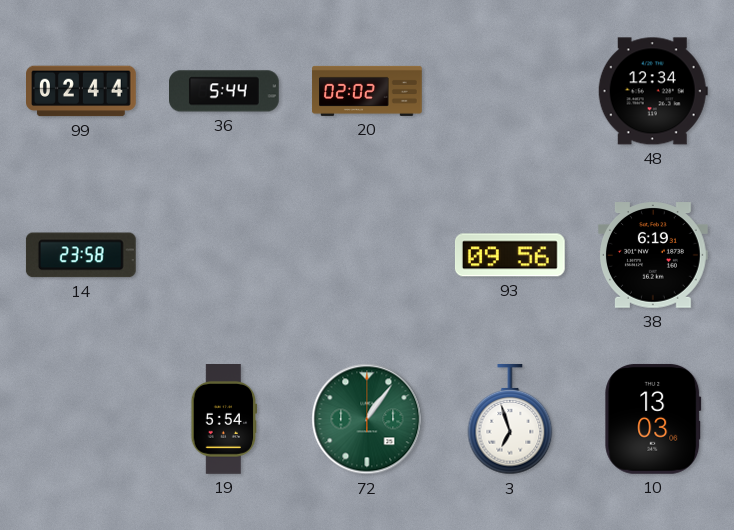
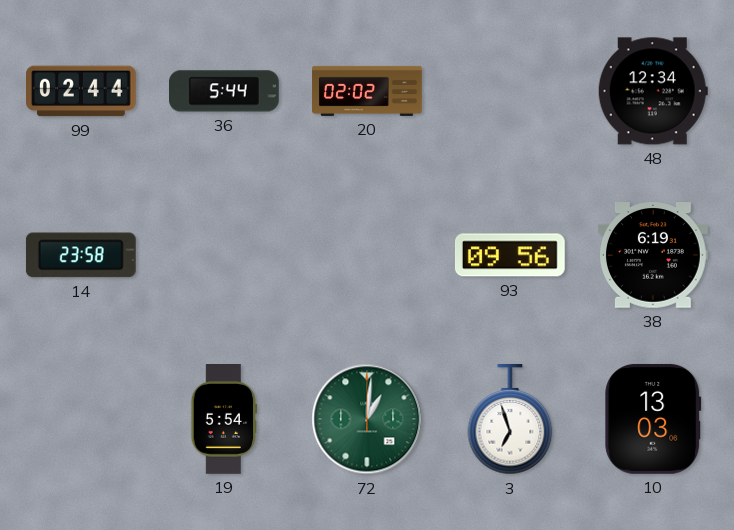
72: 1:06 -> 1:01
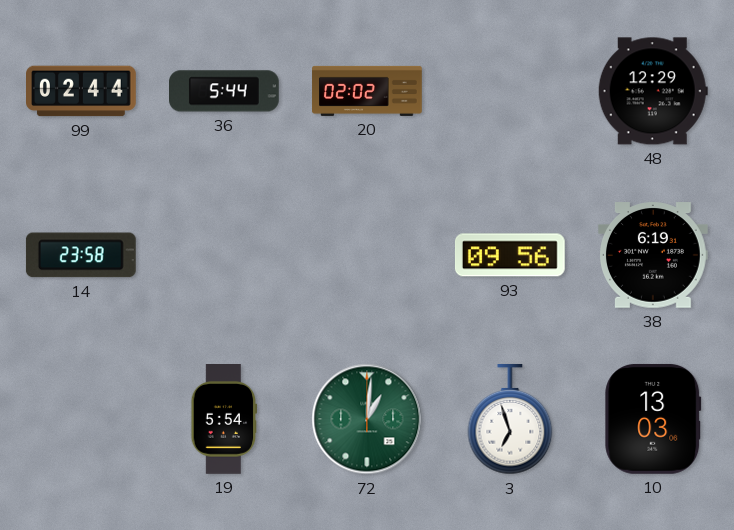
48: 12:34 -> 12:29
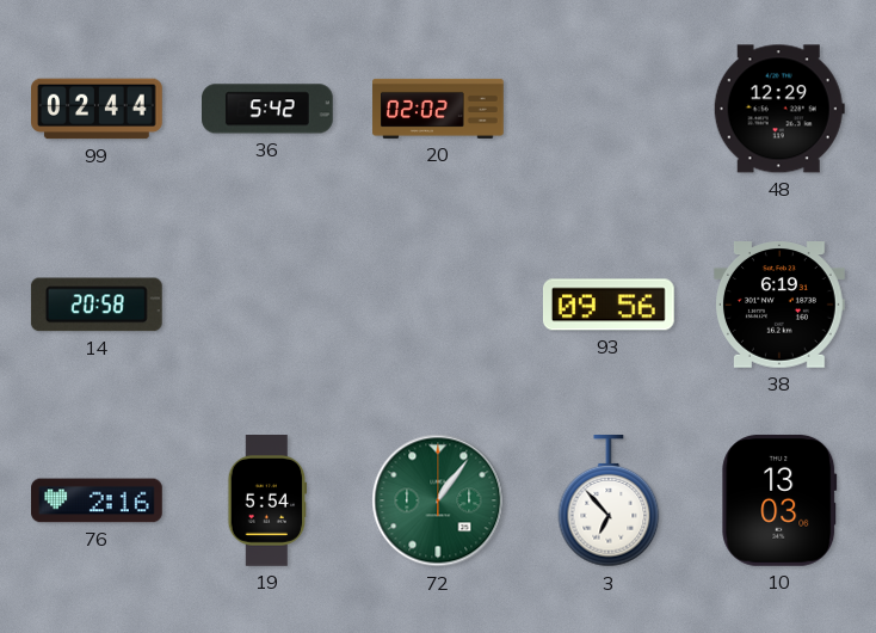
36: 5:44 -> 5:42
14: 23:58 -> 20:58
76: none -> 2:16
72: 1:01 -> 1:06
3: 6:57 -> 6:53
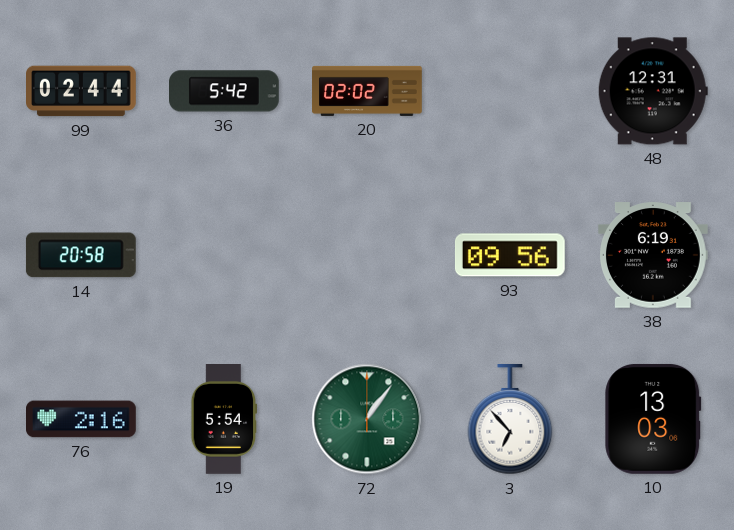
48: 12:29 -> 12:31
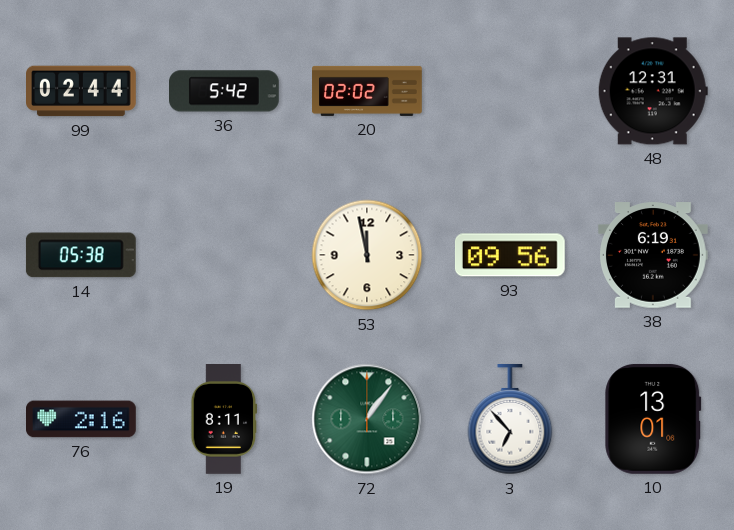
14: 20:58 -> 05:38
53: none -> 11:58
19: 5:54 -> 8:11
10: 13:03 -> 13:01
